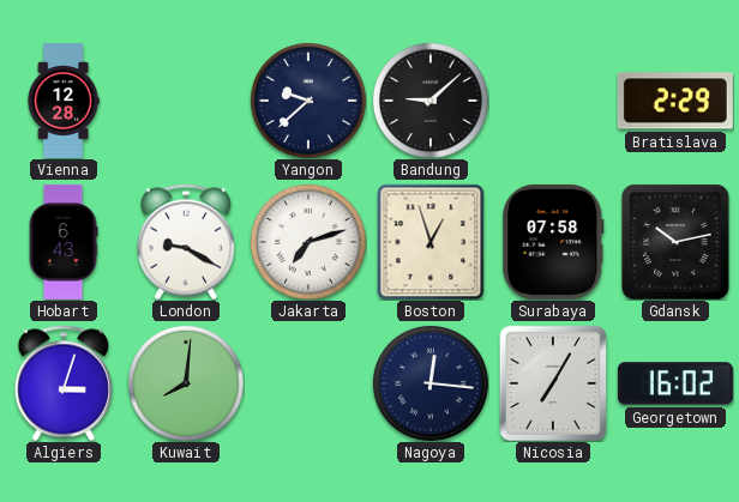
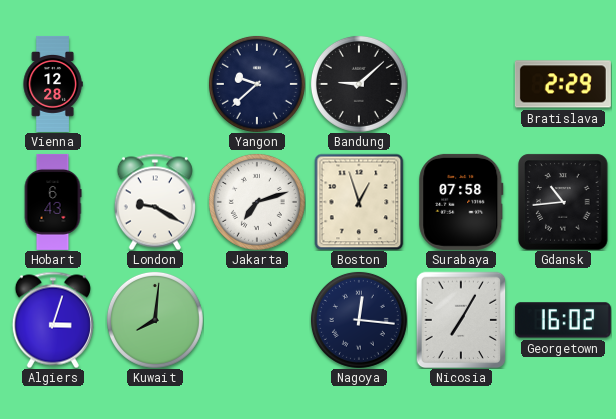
Gdansk: 10:13 -> 10:44
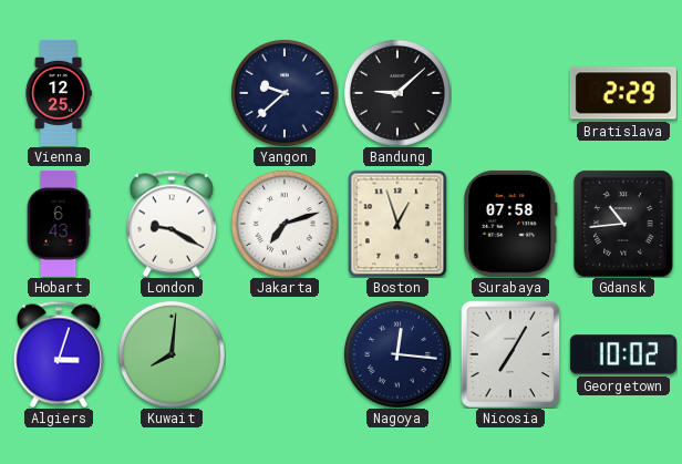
Vienna: 12:28 -> 12:25
Georgetown: 16:02 -> 10:02
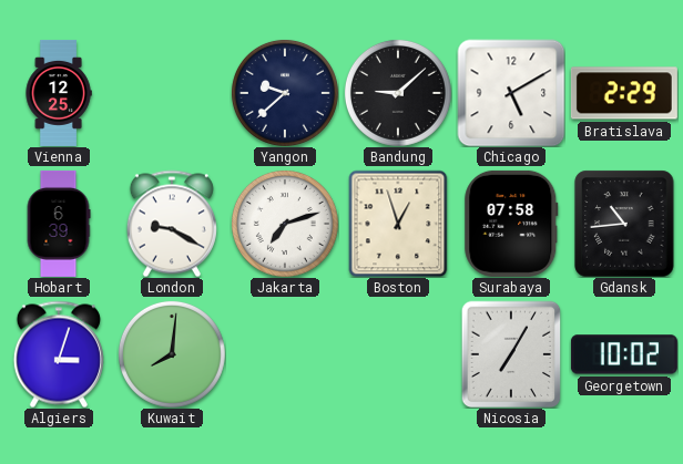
Chicago: none -> 5:10
Hobart: 6:43 -> 6:39
Nagoya: 12:16 -> none
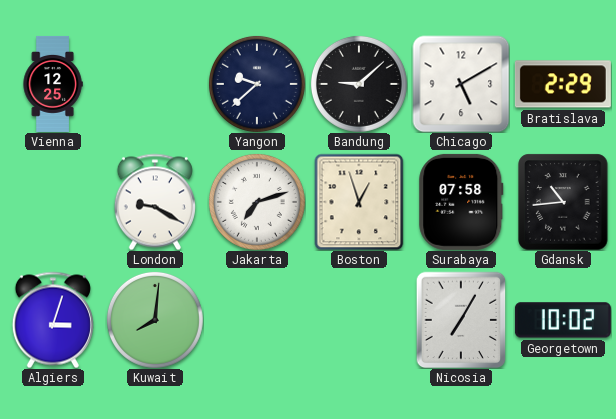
Hobart: 6:39 -> none
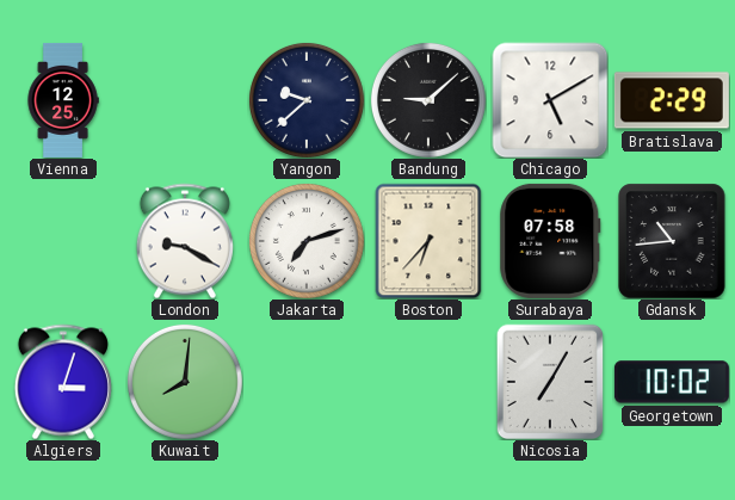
Boston: 12:57 -> 6:37
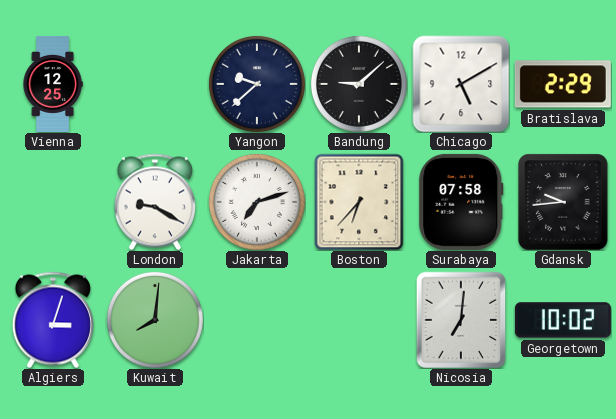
Gdansk: 10:44 -> 9:44
Nicosia: 7:05 -> 7:01
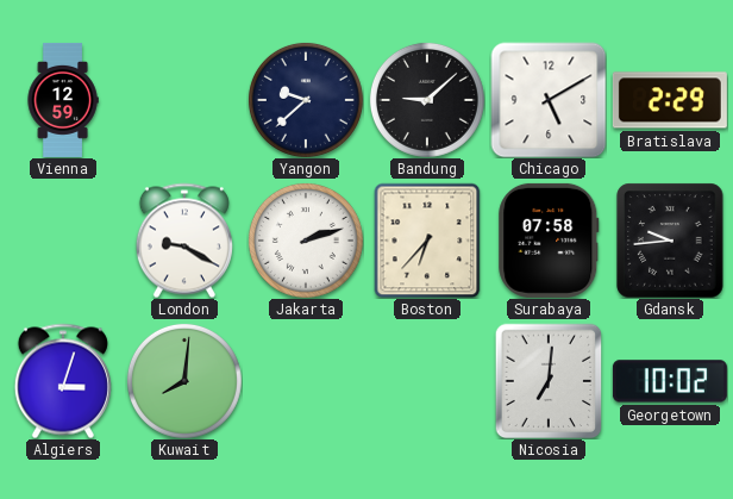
Vienna: 12:25 -> 12:59
Jakarta: 7:12 -> 2:12
